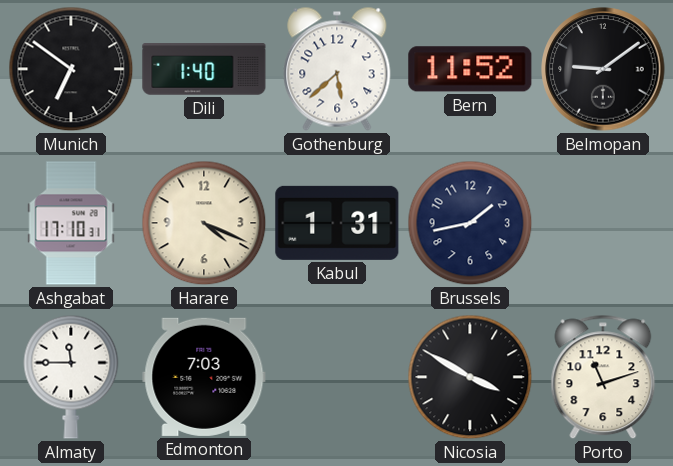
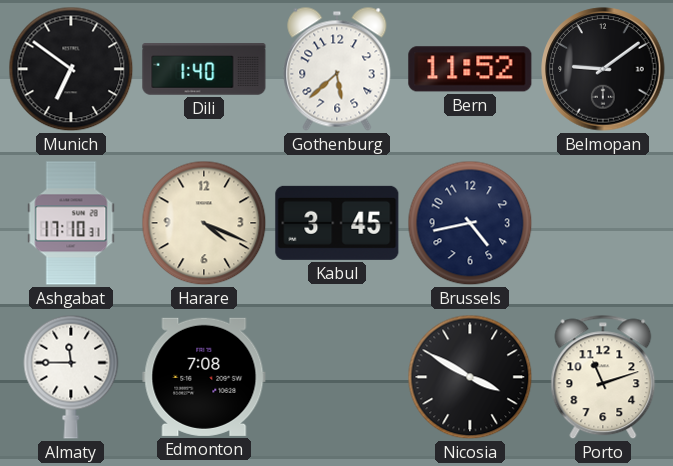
Kabul: 1:31 -> 3:45
Brussels: 1:43 -> 4:43
Edmonton: 7:03 -> 7:08
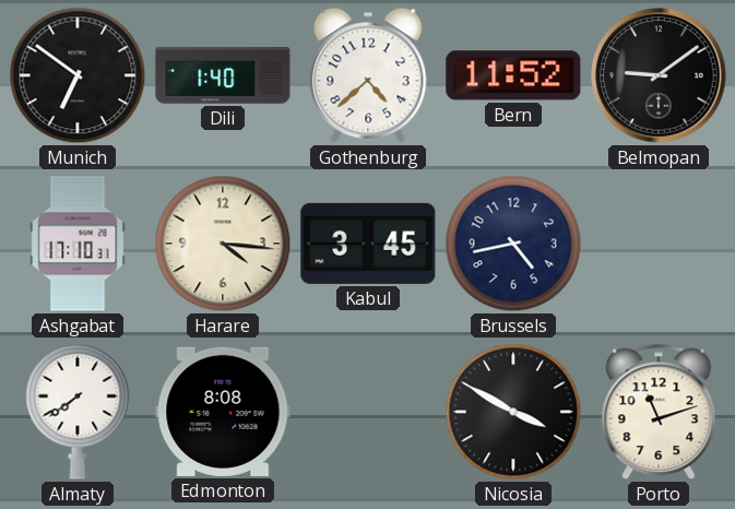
Gothenburg: 5:38 -> 4:38
Harare: 4:19 -> 4:16
Almaty: 11:45 -> 7:39
Edmonton: 7:08 -> 8:08
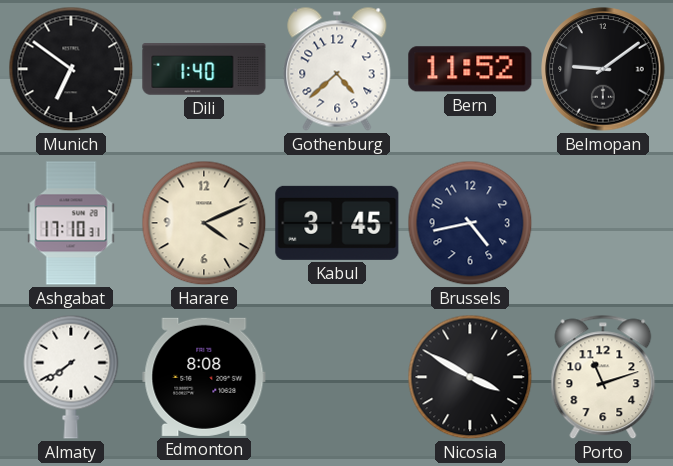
Harare: 4:16 -> 4:11
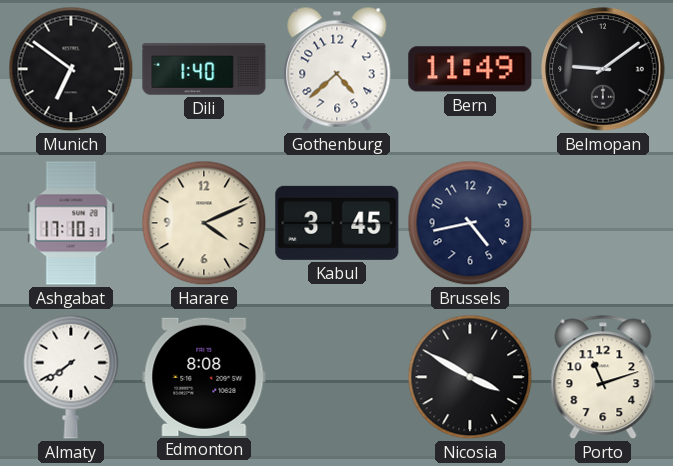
Bern: 11:52 -> 11:49
